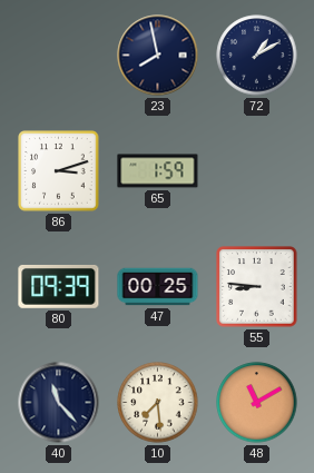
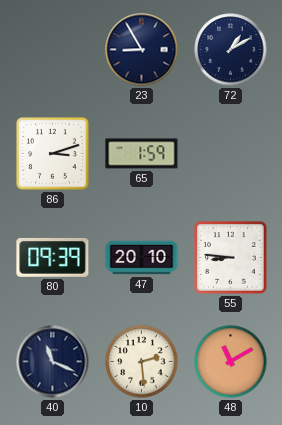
23: 7:58 -> 8:55
47: 00:25 -> 20:10
40: 11:23 -> 11:19
10: 7:29 -> 2:29
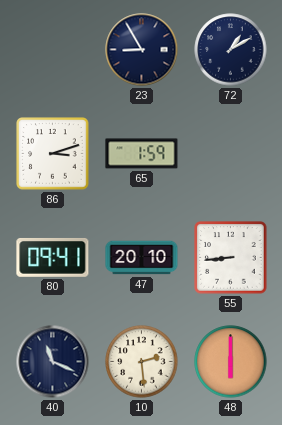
80: 09:39 -> 09:41
55: 8:46 -> 8:44
48: 11:10 -> 6:00
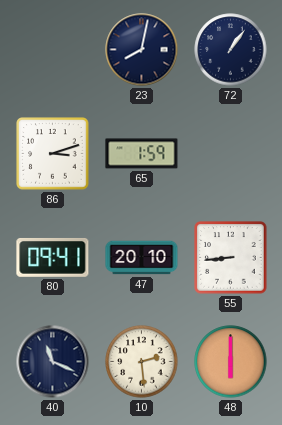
23: 8:55 -> 8:02
72: 1:10 -> 1:06
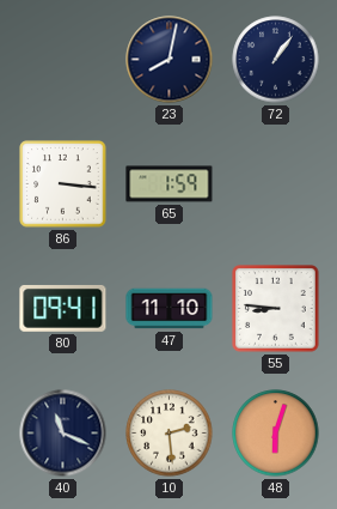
86: 3:12 -> 3:16
47: 20:10 -> 11:10
55: 8:44 -> 8:46
48: 6:00 -> 6:03
